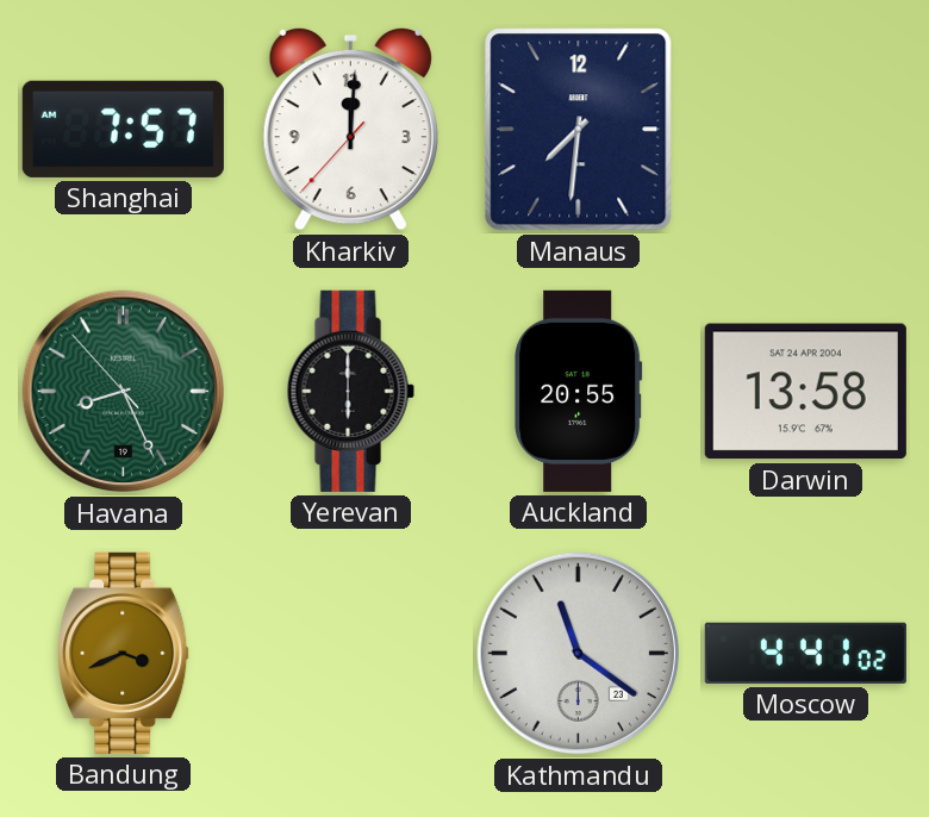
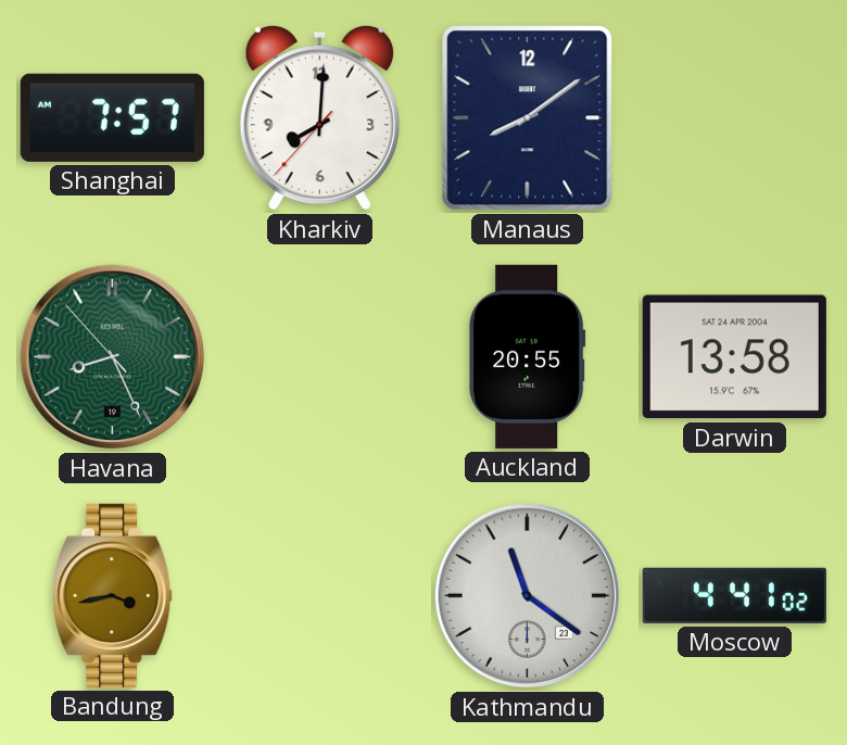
Kharkiv: 12:00 -> 8:00
Manaus: 7:31 -> 8:09
Yerevan: 6:00 -> none
Bandung: 3:41 -> 3:43
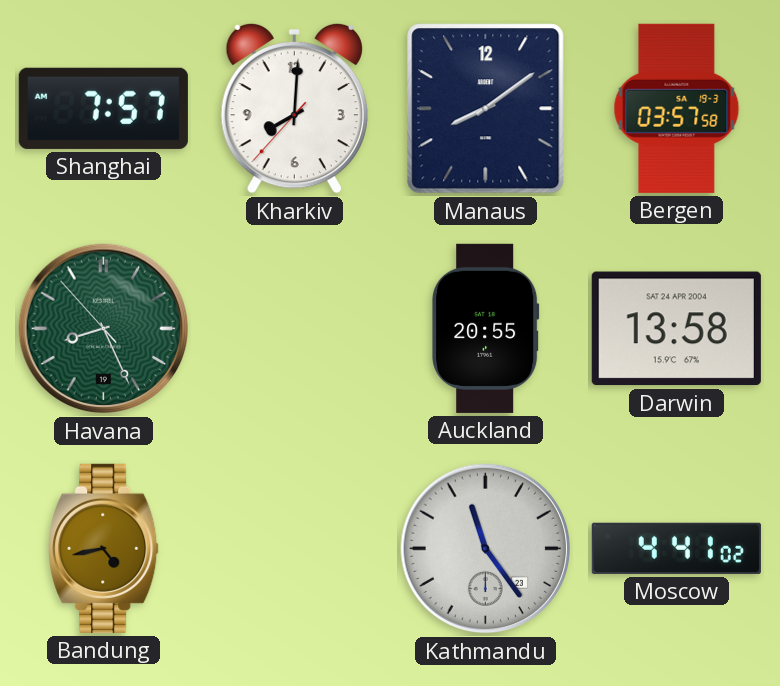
Bergen: none -> 03:57
Bandung: 3:43 -> 4:43
Kathmandu: 11:21 -> 11:24
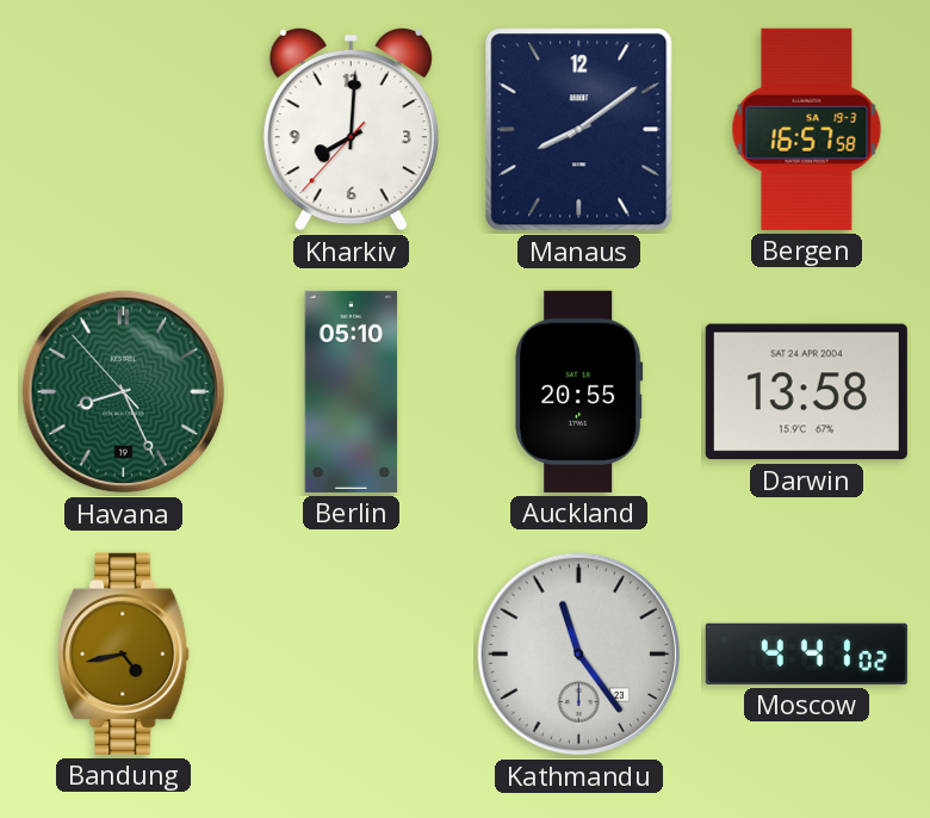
Shanghai: 7:57 -> none
Bergen: 03:57 -> 16:57
Berlin: none -> 05:10
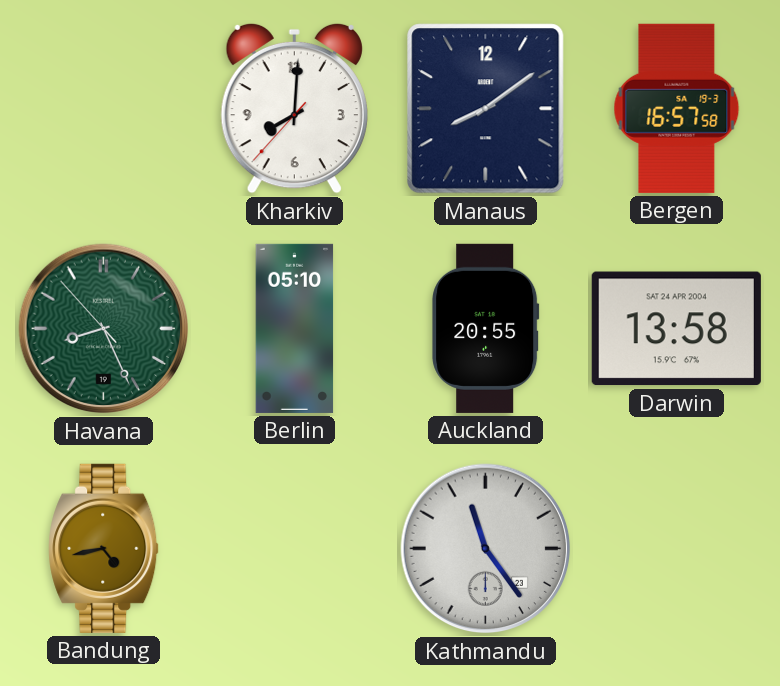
Moscow: 4:41 -> none
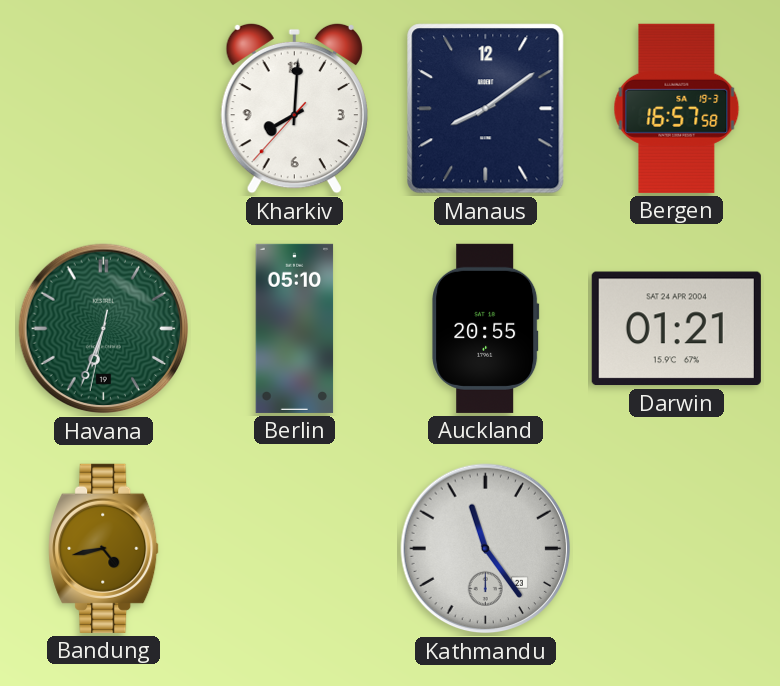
Havana: 8:25 -> 6:33
Darwin: 13:58 -> 01:21
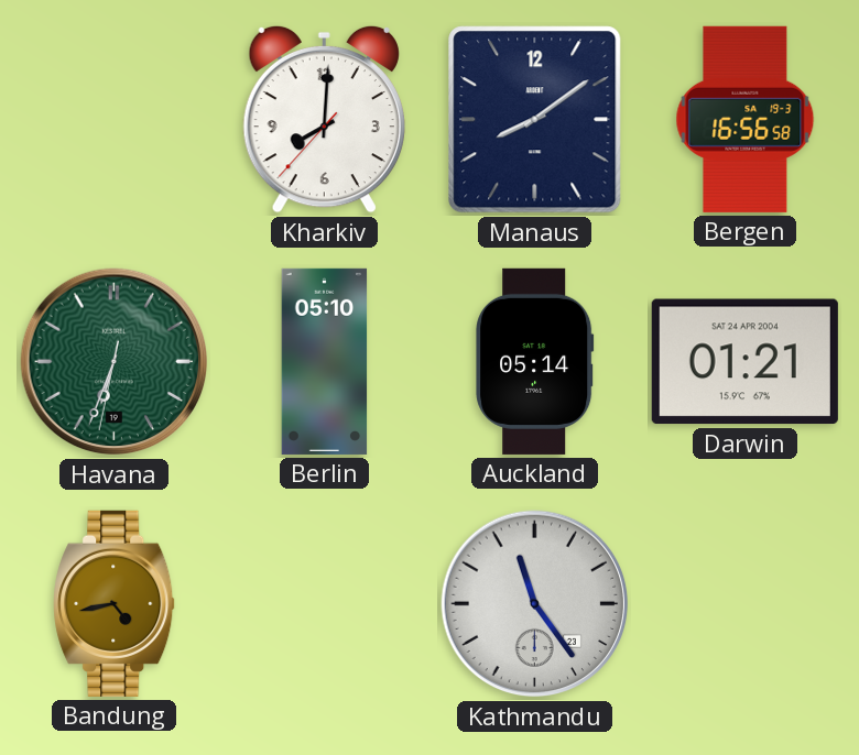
Bergen: 16:57 -> 16:56
Auckland: 20:55 -> 05:14
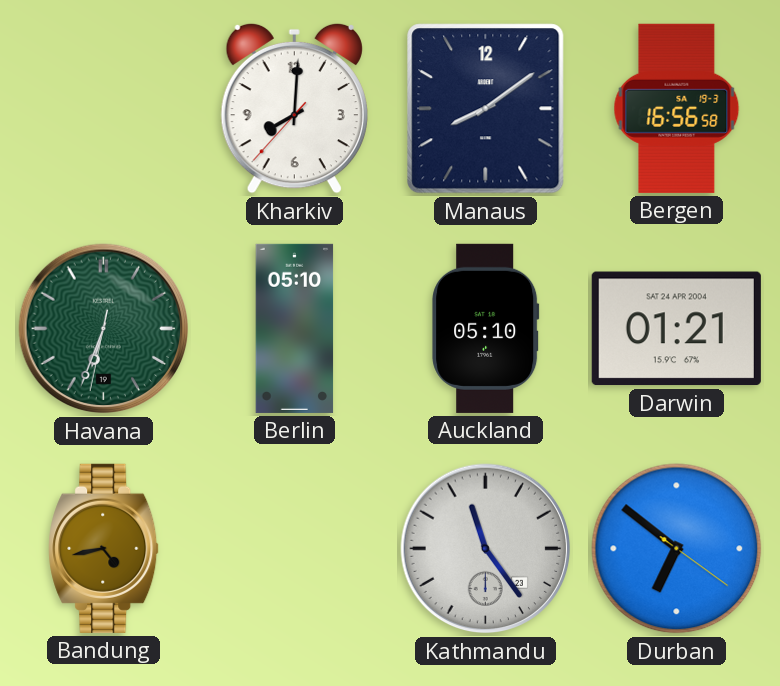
Auckland: 05:14 -> 05:10
Durban: none -> 6:51
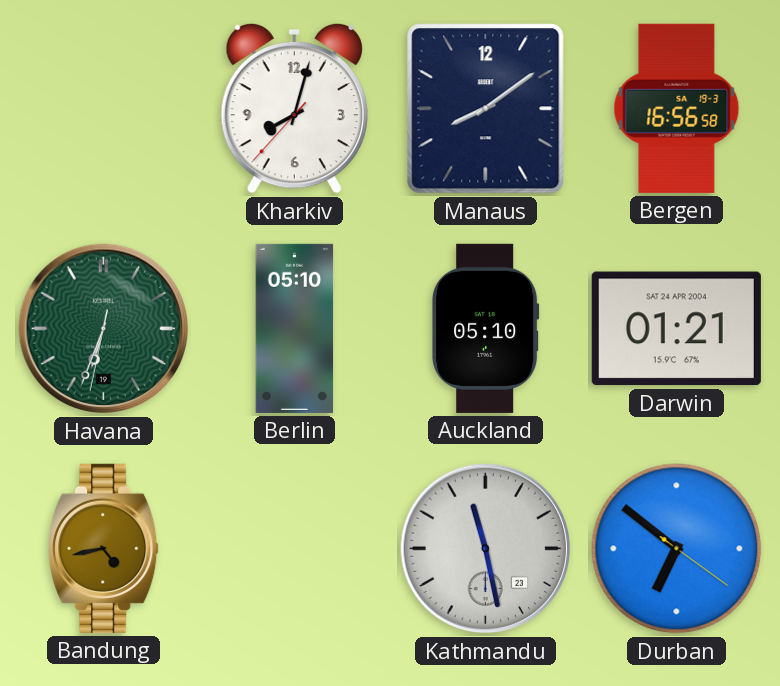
Kharkiv: 8:00 -> 8:02
Kathmandu: 11:24 -> 11:28
